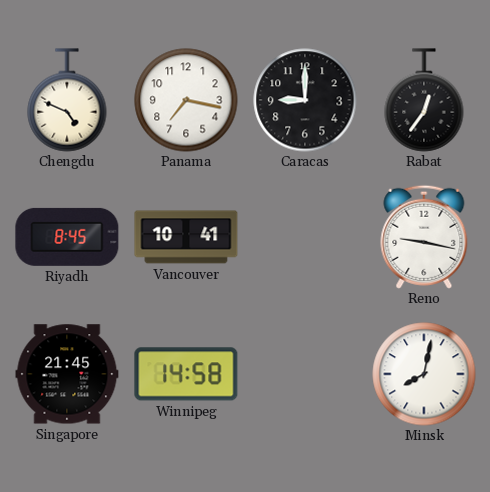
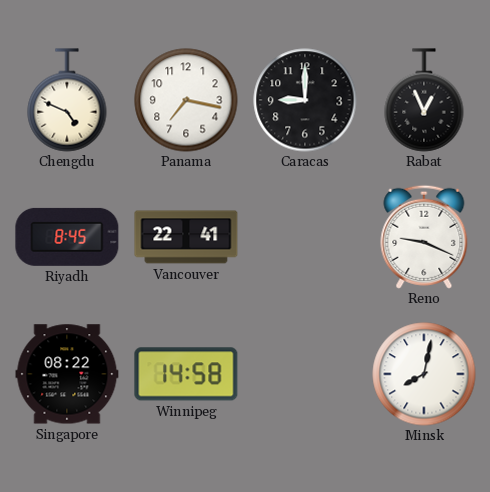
Rabat: 12:36 -> 12:56
Vancouver: 10:41 -> 22:41
Reno: 9:17 -> 9:19
Singapore: 21:45 -> 08:22
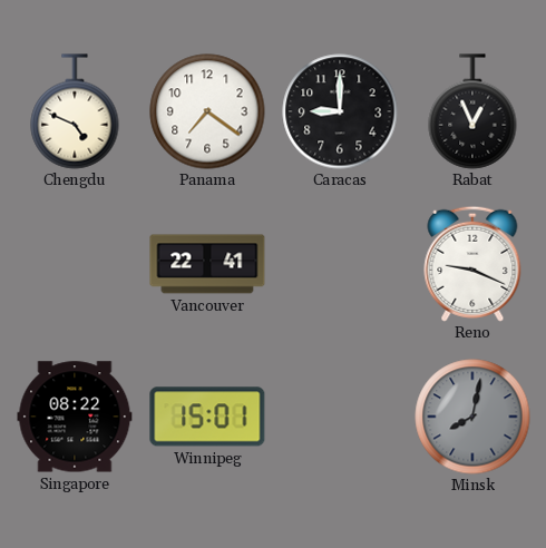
Panama: 7:17 -> 7:21
Riyadh: 8:45 -> none
Winnipeg: 14:58 -> 15:01
Minsk dial: white -> grey
